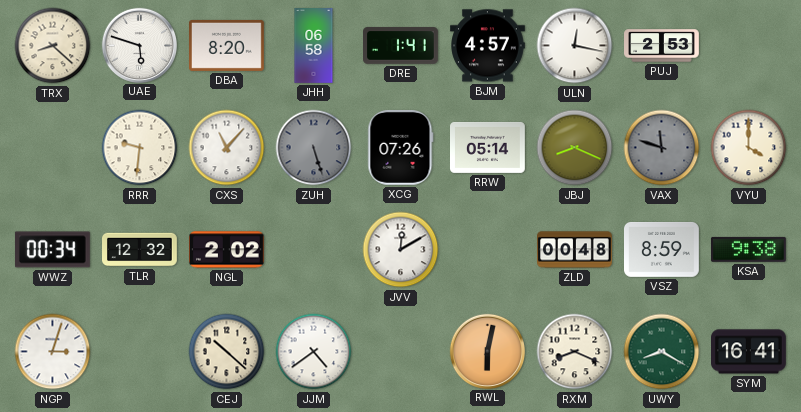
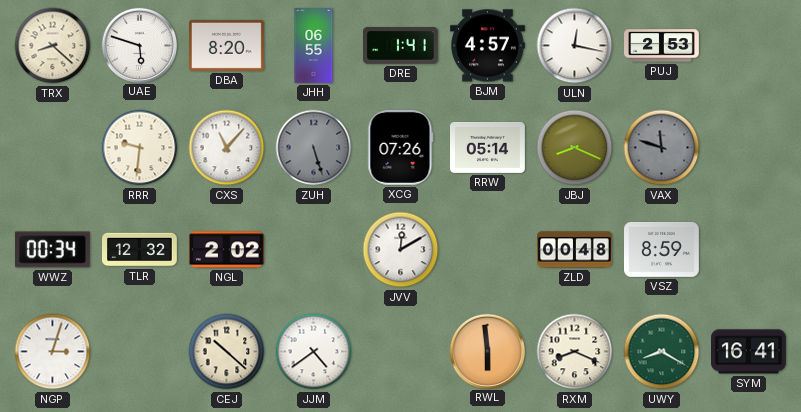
JHH: 06:58 -> 06:55
VYU: 4:00 -> none
KSA: 9:38 -> none
RWL: 6:02 -> 5:59
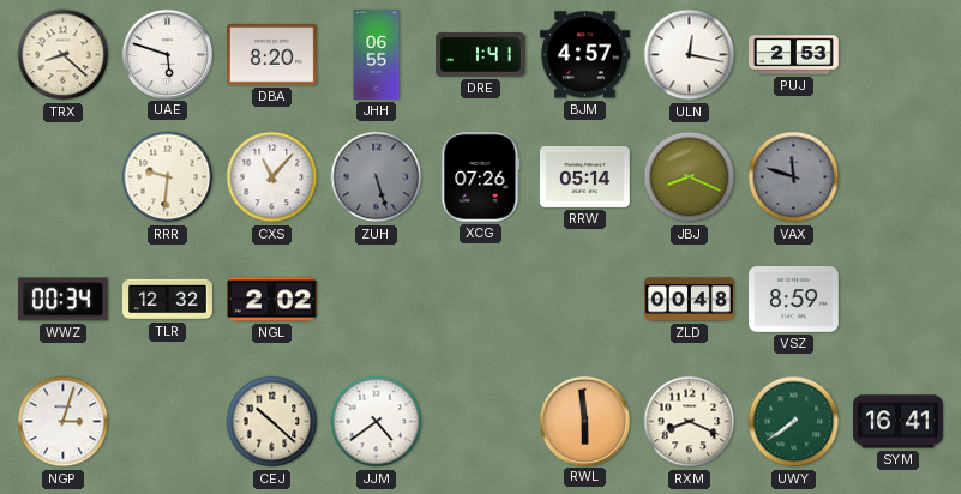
JVV: 12:10 -> none
UWY: 8:20 -> 7:39
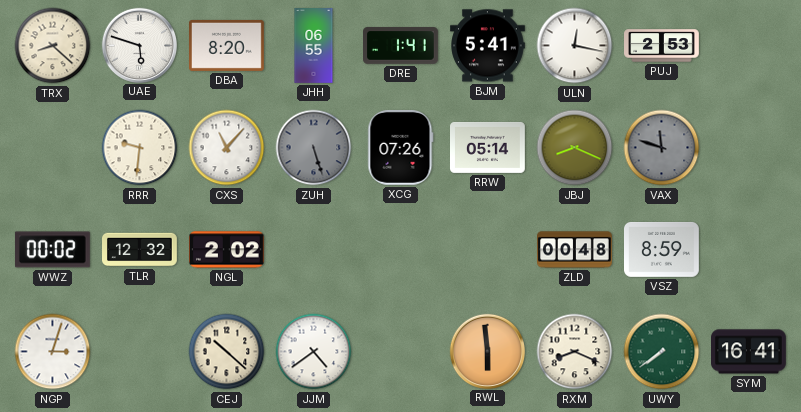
BJM: 4:57 -> 5:41
WWZ: 00:34 -> 00:02
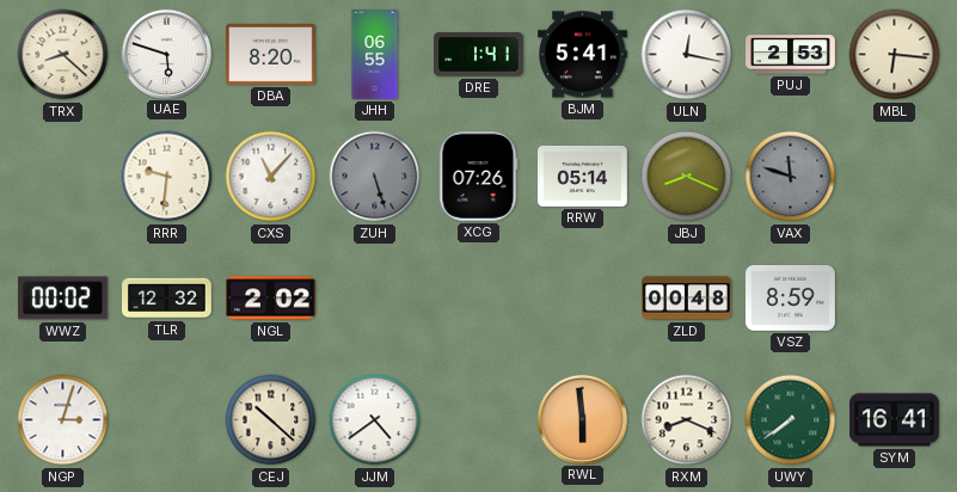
MBL: none -> 6:16
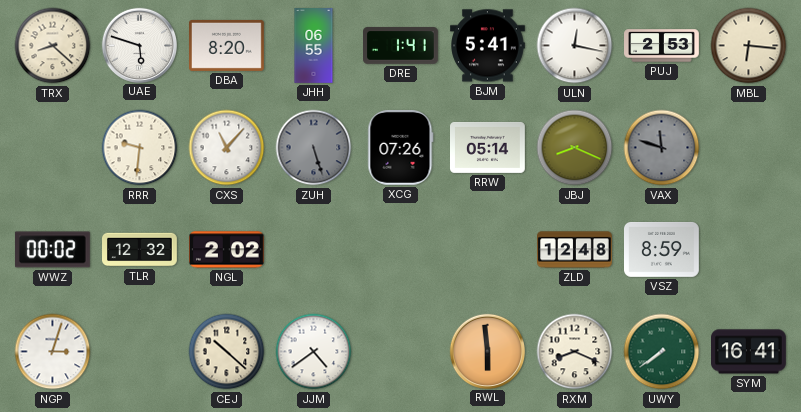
ZLD: 00:48 -> 12:48
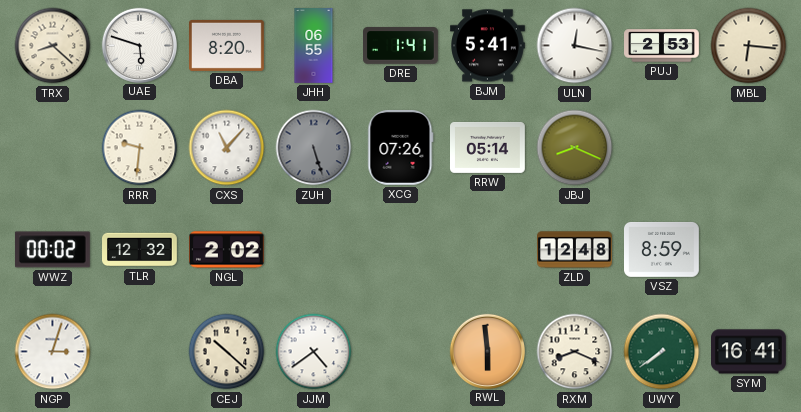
VAX: 11:48 -> none
